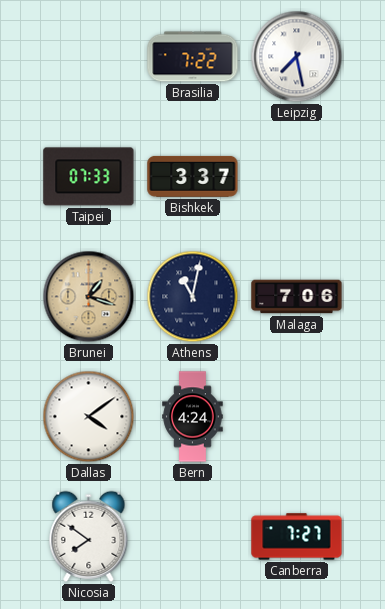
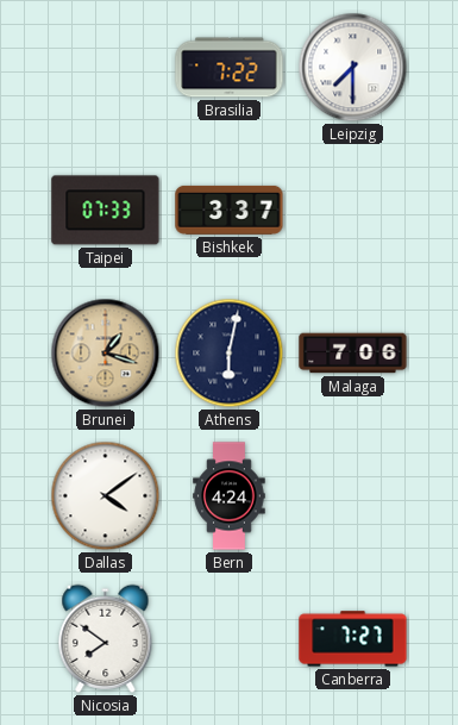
Leipzig: 7:28 -> 7:30
Athens: 11:02 -> 6:02
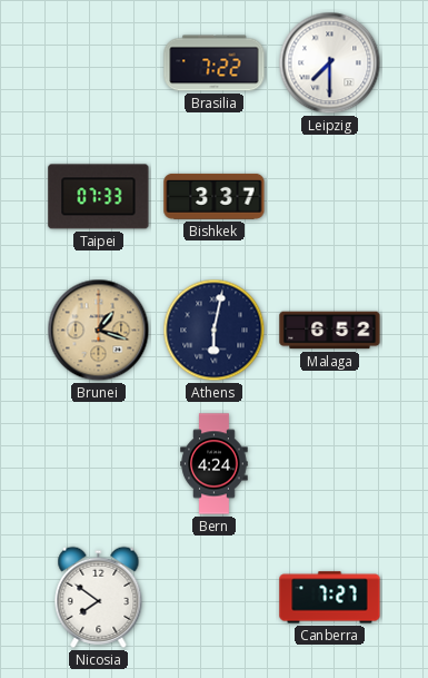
Malaga: 7:06 -> 6:52
Dallas: 4:09 -> none
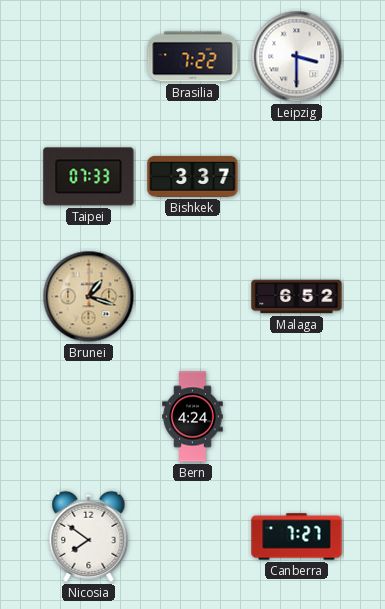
Leipzig: 7:30 -> 3:30
Athens: 6:02 -> none
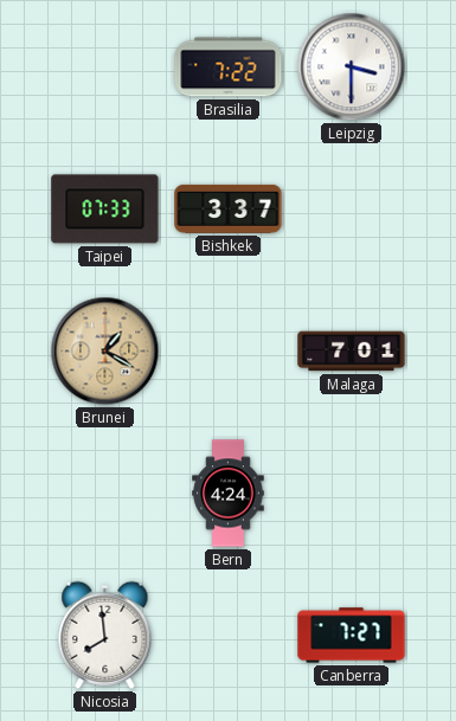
Brunei: 1:18 -> 1:20
Malaga: 6:52 -> 7:01
Nicosia: 7:51 -> 7:59
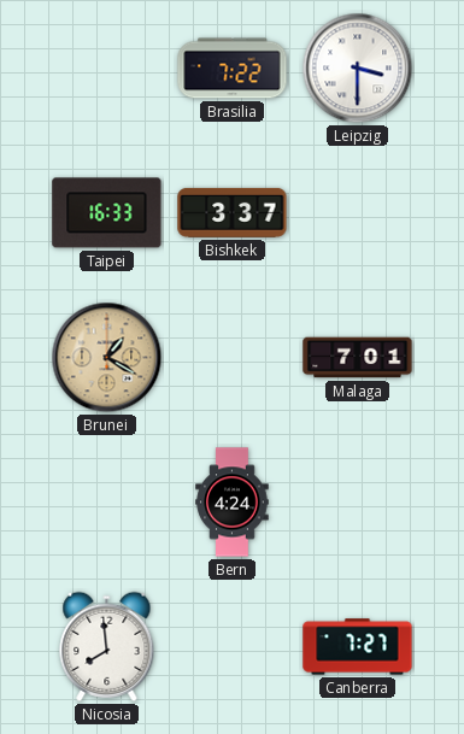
Taipei: 07:33 -> 16:33
